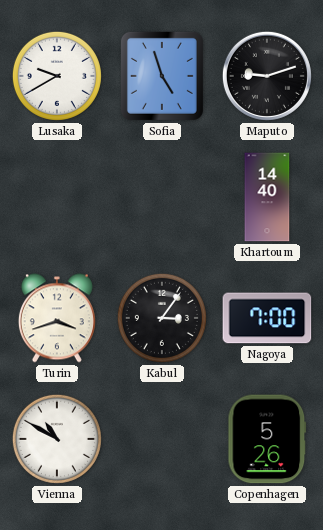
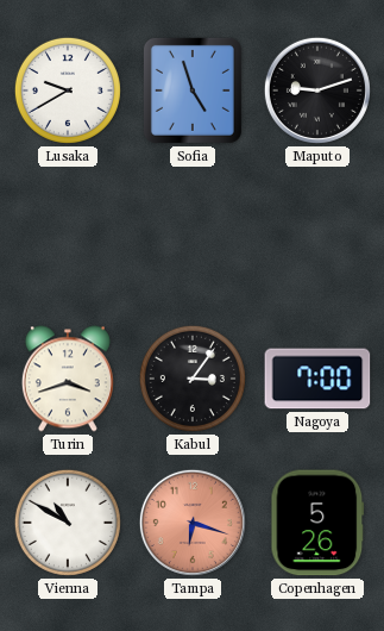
Khartoum: 14:40 -> none
Tampa: none -> 6:18
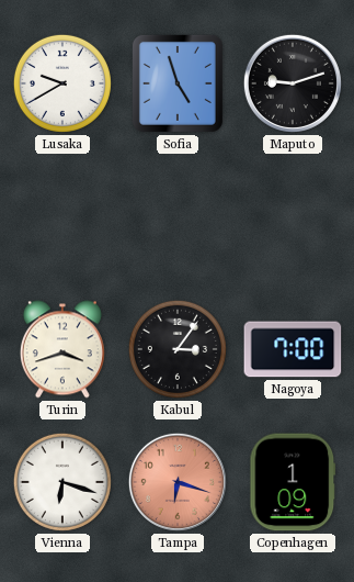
Vienna: 10:50 -> 6:18
Copenhagen: 5:26 -> 1:09
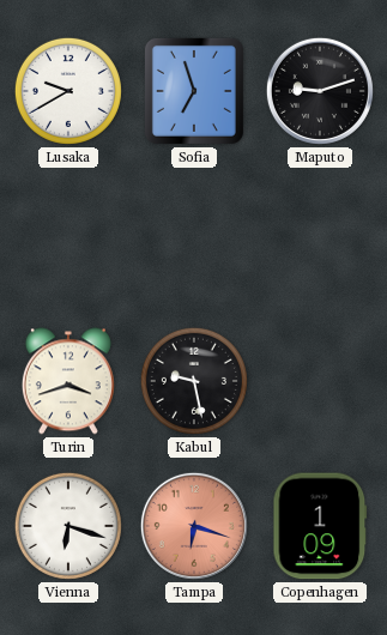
Sofia: 4:57 -> 6:57
Kabul: 3:06 -> 9:28
Nagoya: 7:00 -> none
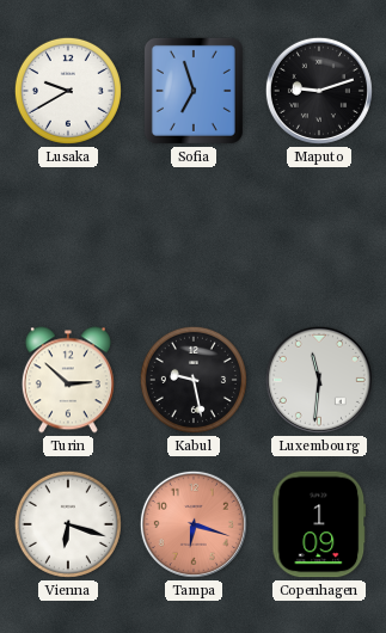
Turin: 3:42 -> 2:52
Luxembourg: none -> 11:31
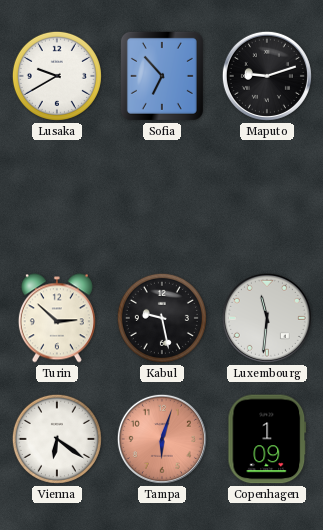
Sofia: 6:57 -> 6:53
Vienna: 6:18 -> 6:21
Tampa: 6:18 -> 6:03
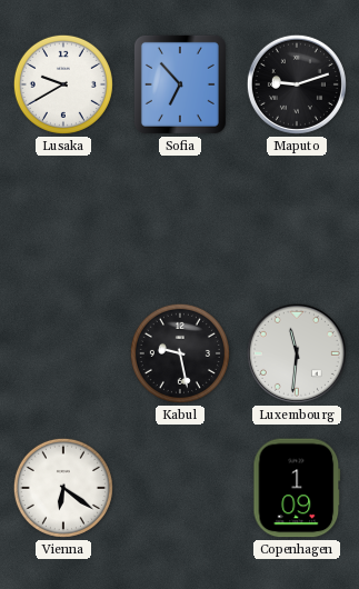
Turin: 2:52 -> none
Tampa: 6:03 -> none
